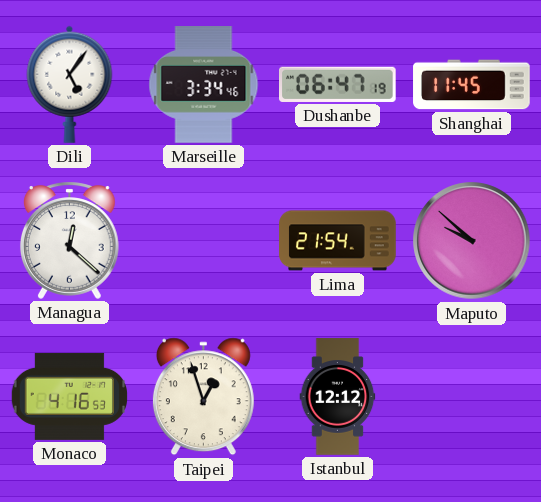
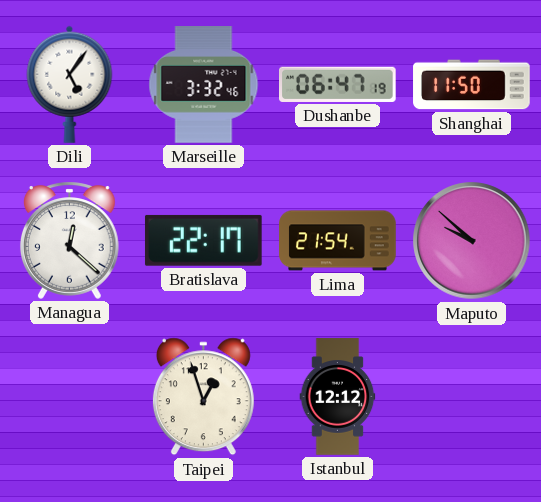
Marseille: 3:34 -> 3:32
Shanghai: 11:45 -> 11:50
Bratislava: none -> 22:17
Monaco: 4:16 -> none
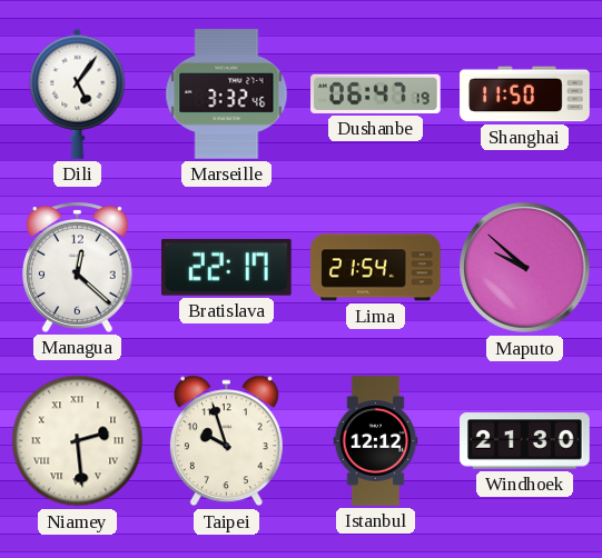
Niamey: none -> 2:29
Taipei: 12:57 -> 9:57
Windhoek: none -> 21:30
